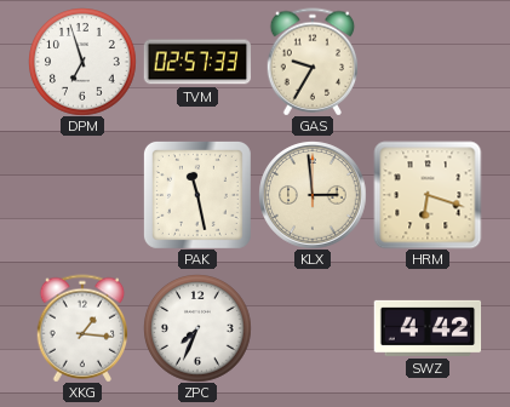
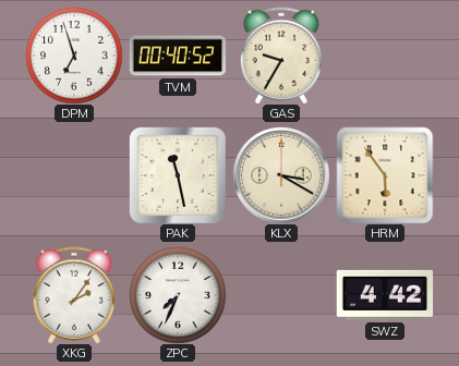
TVM: 02:57 -> 00:40
KLX: 2:59 -> 3:20
HRM: 6:18 -> 5:54
XKG: 1:16 -> 2:06
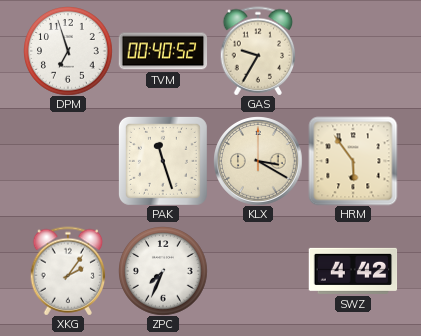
PAK: 11:28 -> 11:27
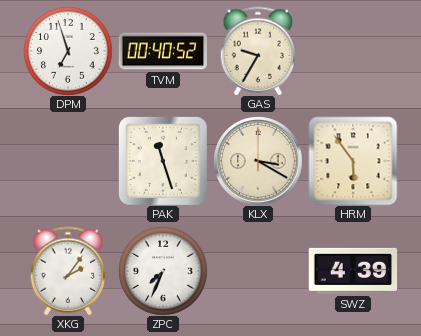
SWZ: 4:42 -> 4:39
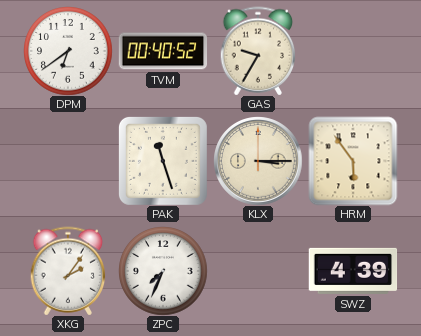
DPM: 6:57 -> 6:39
KLX: 3:20 -> 3:15
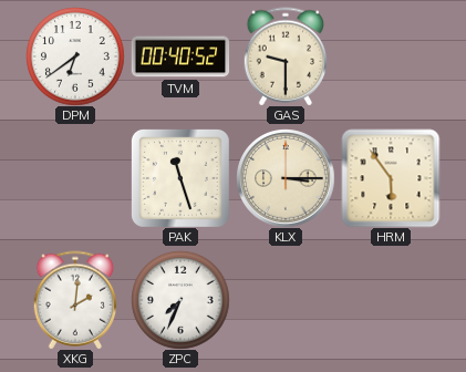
GAS: 9:35 -> 9:30
XKG: 2:06 -> 2:01
SWZ: 4:39 -> none
